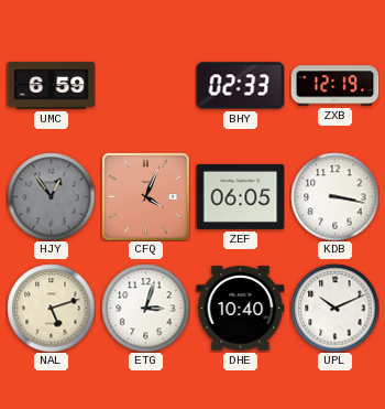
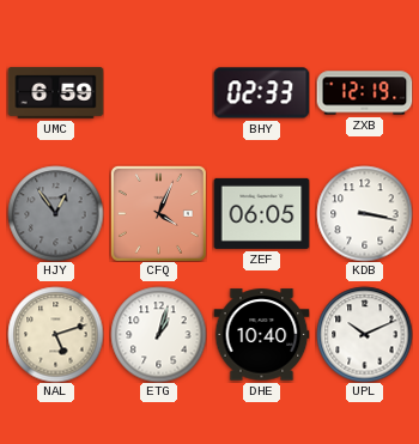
ETG: 3:03 -> 1:03
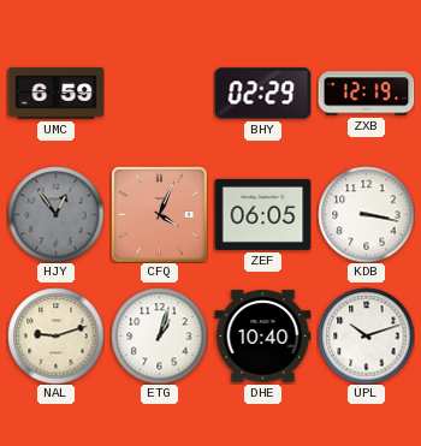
BHY: 02:33 -> 02:29
NAL: 5:12 -> 9:12
UPL: 10:11 -> 10:12
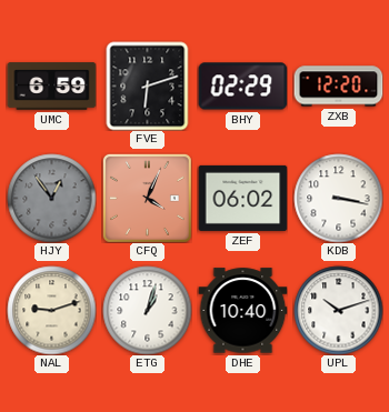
FVE: none -> 6:12
ZXB: 12:19 -> 12:20
ZEF: 06:05 -> 06:02
